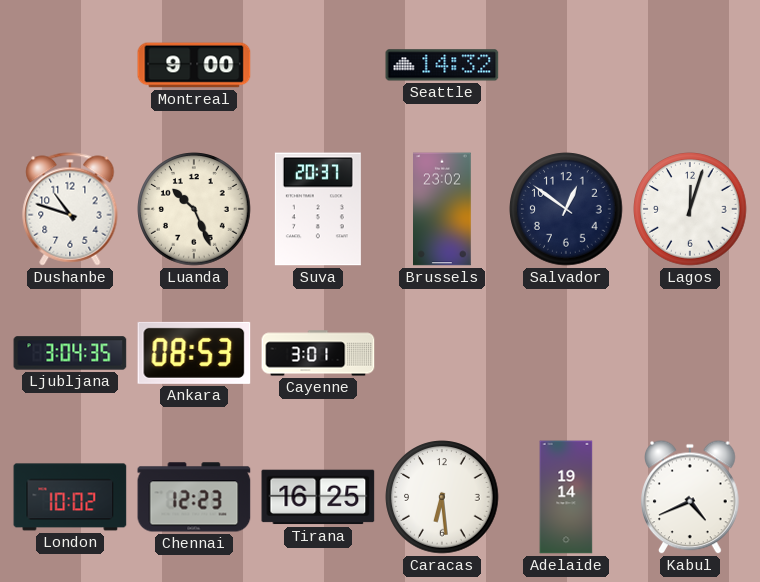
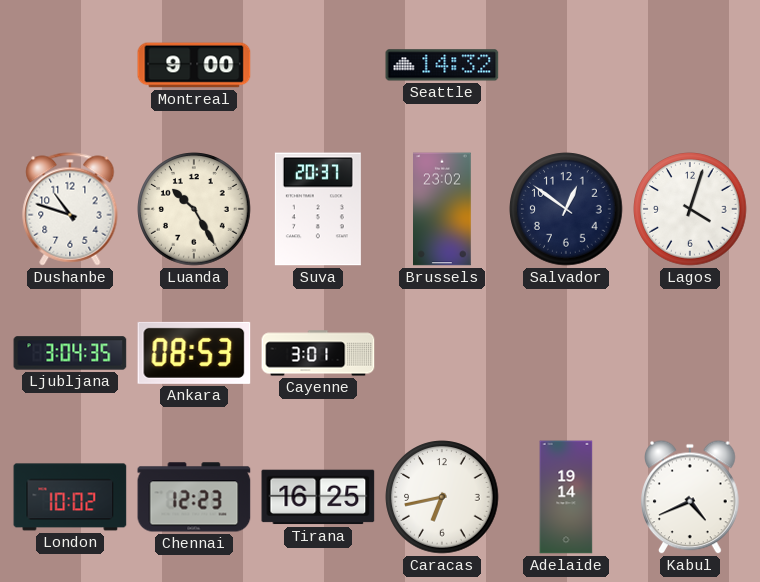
Luanda: 10:26 -> 10:25
Lagos: 12:03 -> 4:03
Caracas: 6:29 -> 6:43
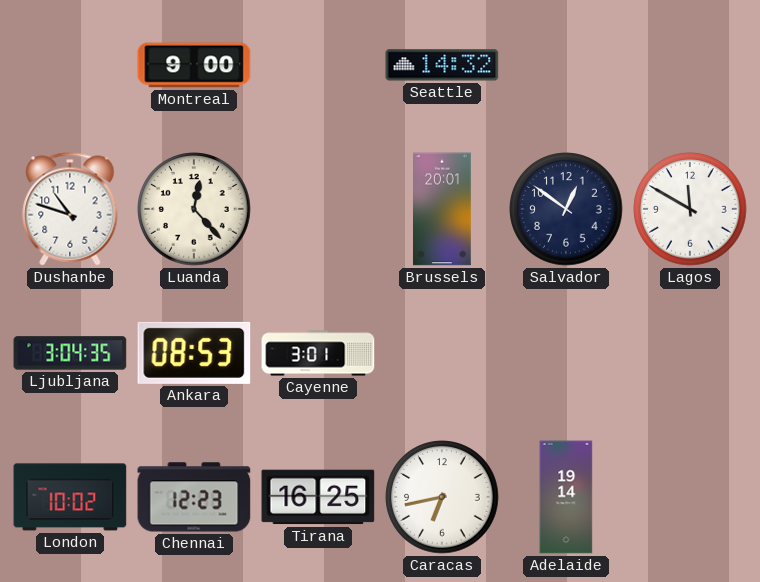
Luanda: 10:25 -> 12:23
Suva: 20:37 -> none
Brussels: 23:02 -> 20:01
Lagos: 4:03 -> 11:50
Kabul: 4:41 -> none
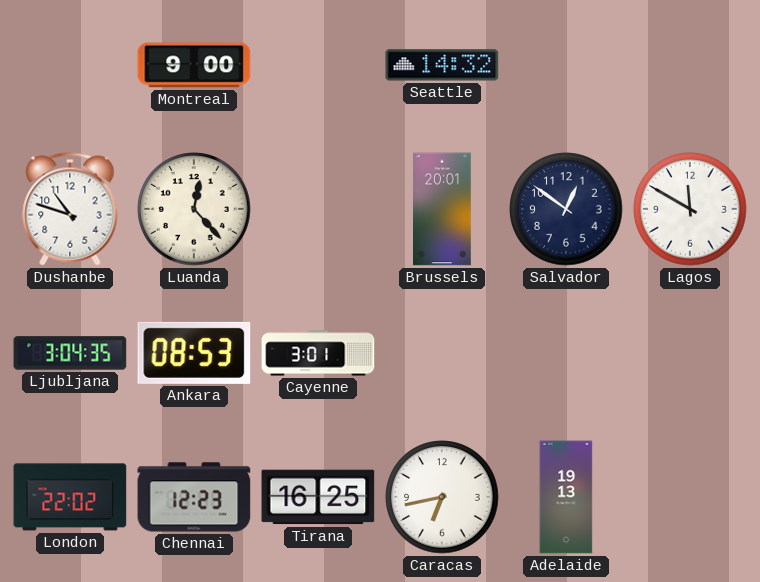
London: 10:02 -> 22:02
Adelaide: 19:14 -> 19:13
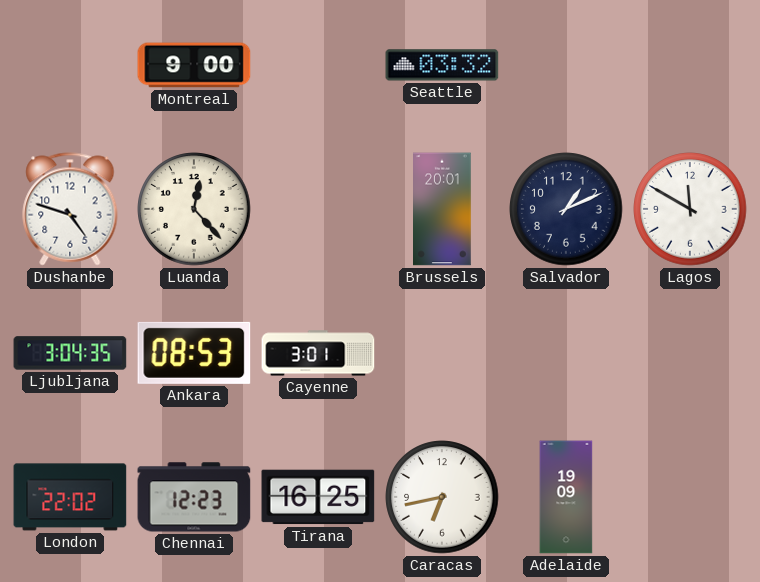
Seattle: 14:32 -> 03:32
Dushanbe: 10:48 -> 4:48
Salvador: 12:51 -> 1:11
Adelaide: 19:13 -> 19:09
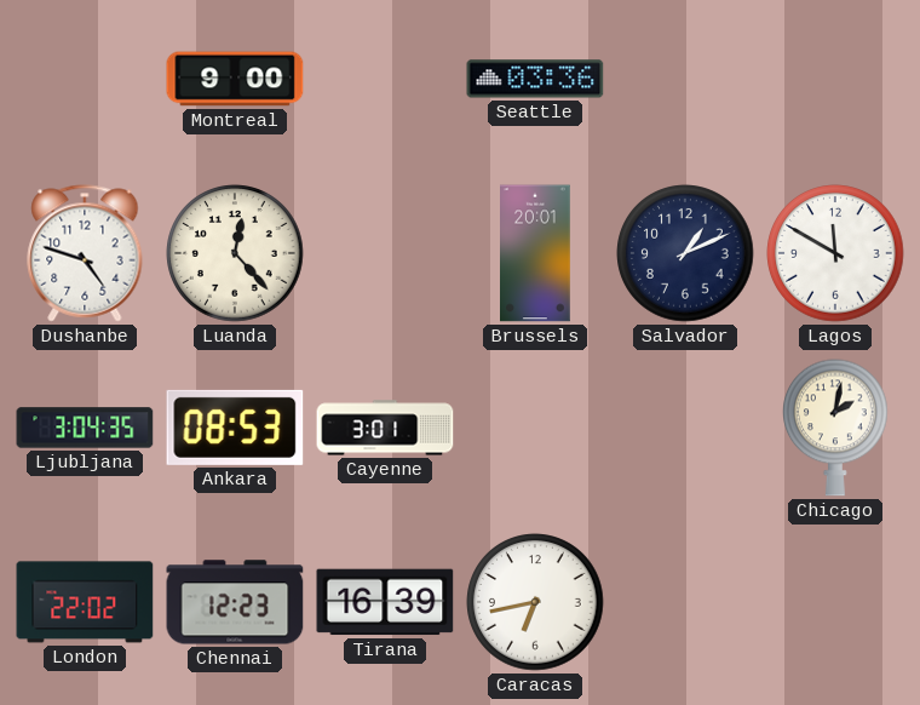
Seattle: 03:32 -> 03:36
Chicago: none -> 2:02
Tirana: 16:25 -> 16:39
Adelaide: 19:09 -> none
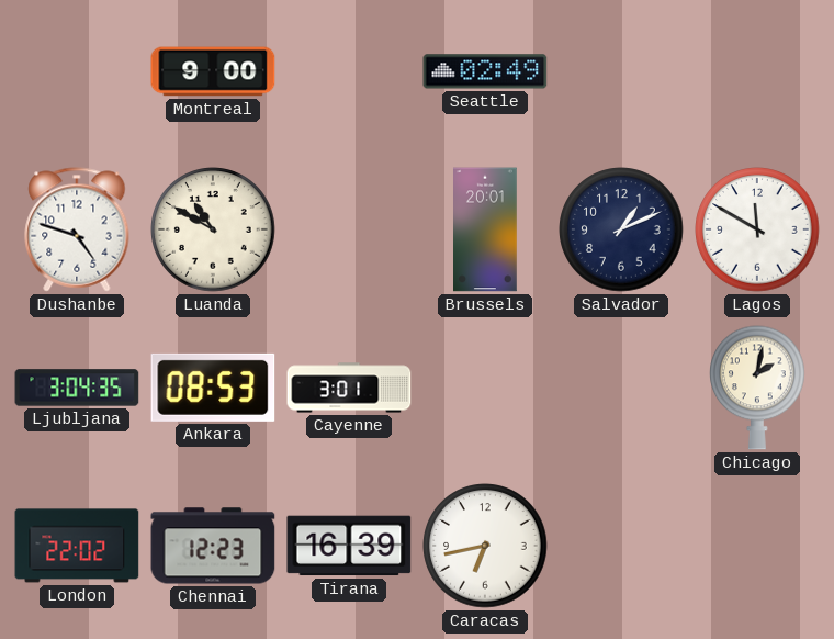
Seattle: 03:36 -> 02:49
Luanda: 12:23 -> 10:50
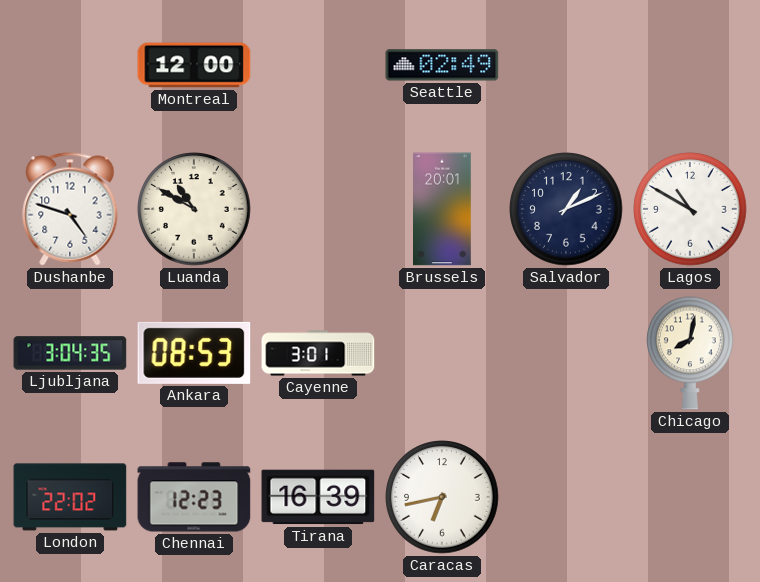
Montreal: 9:00 -> 12:00
Lagos: 11:50 -> 10:50
Chicago: 2:02 -> 8:02
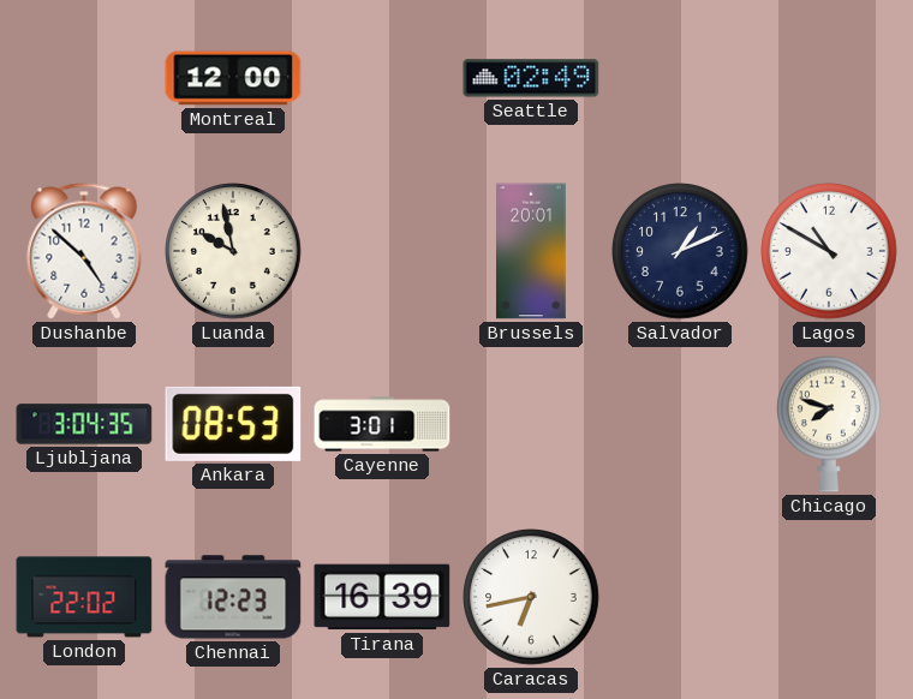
Dushanbe: 4:48 -> 4:52
Luanda: 10:50 -> 9:58
Chicago: 8:02 -> 7:48
